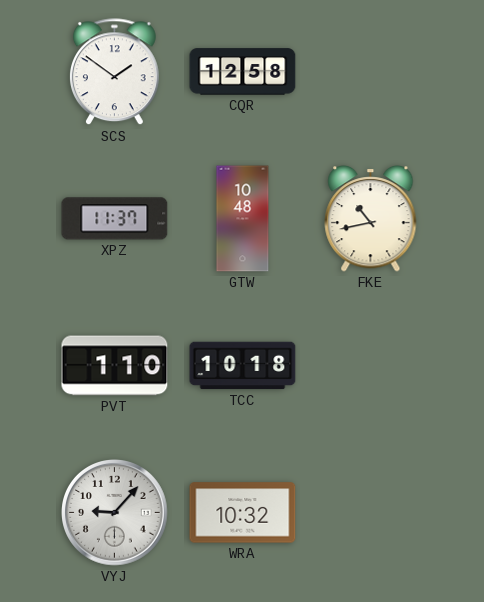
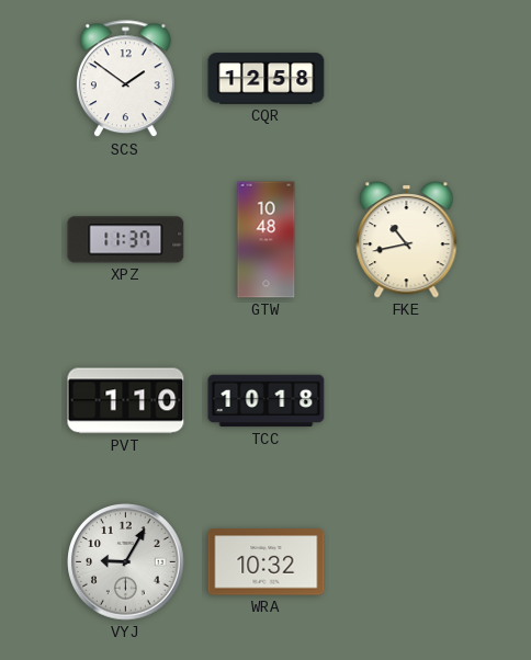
VYJ: 9:07 -> 9:05
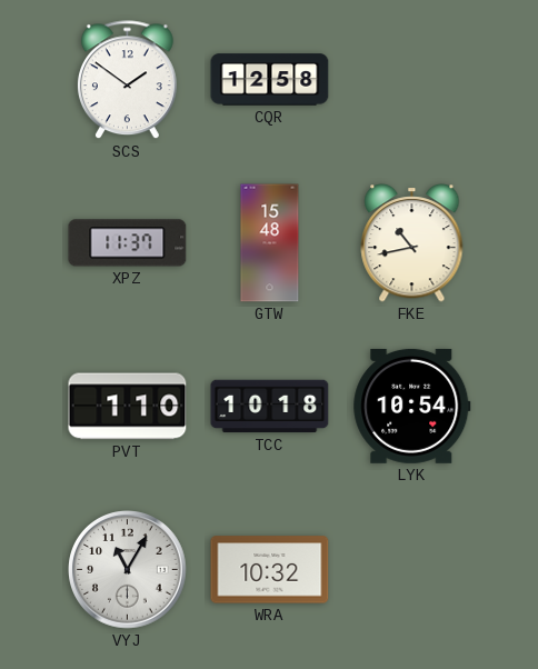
GTW: 10:48 -> 15:48
LYK: none -> 10:54
VYJ: 9:05 -> 11:05
